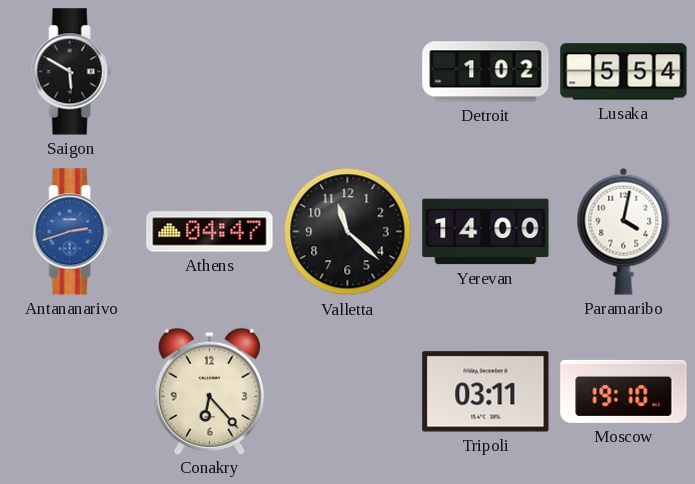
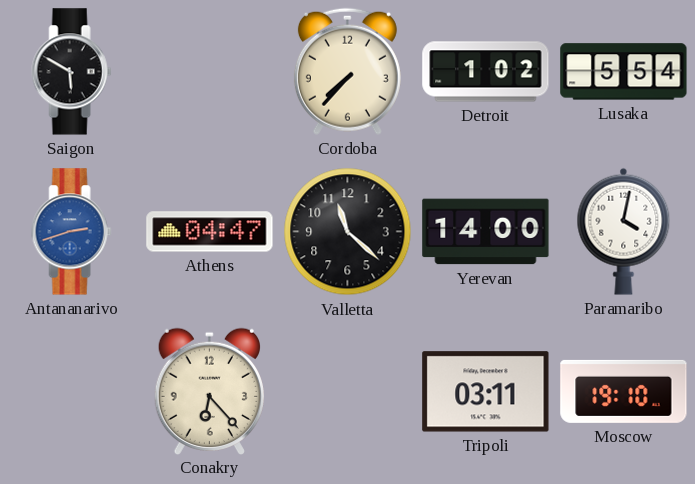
Cordoba: none -> 7:37
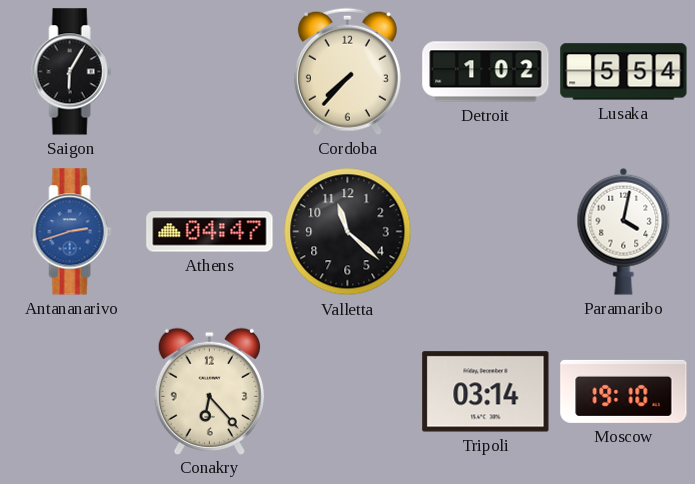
Saigon: 5:50 -> 6:05
Yerevan: 14:00 -> none
Tripoli: 03:11 -> 03:14
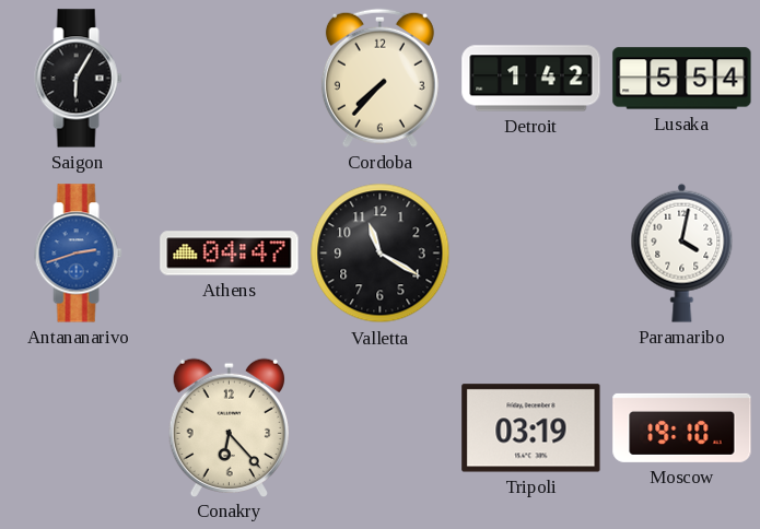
Detroit: 1:02 -> 1:42
Valletta: 11:22 -> 11:20
Tripoli: 03:14 -> 03:19
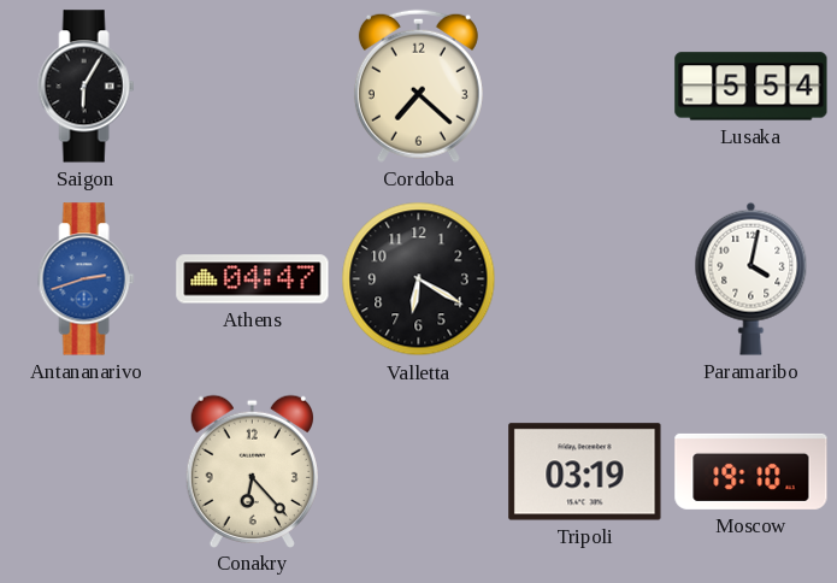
Cordoba: 7:37 -> 7:22
Detroit: 1:42 -> none
Valletta: 11:20 -> 6:20
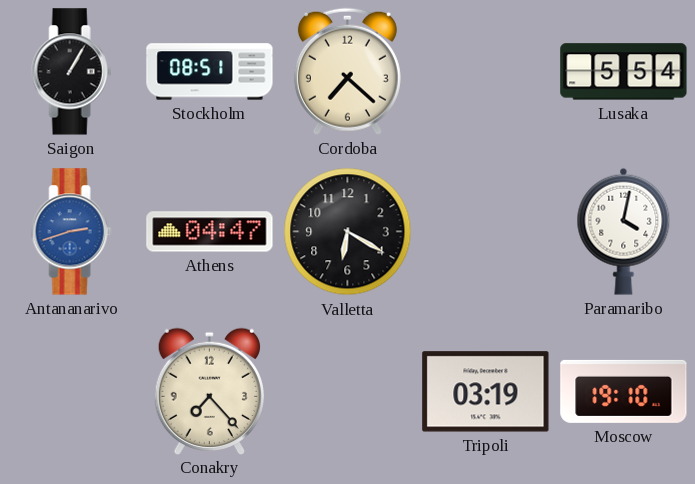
Saigon: 6:05 -> 1:05
Stockholm: none -> 08:51
Conakry: 6:23 -> 7:23
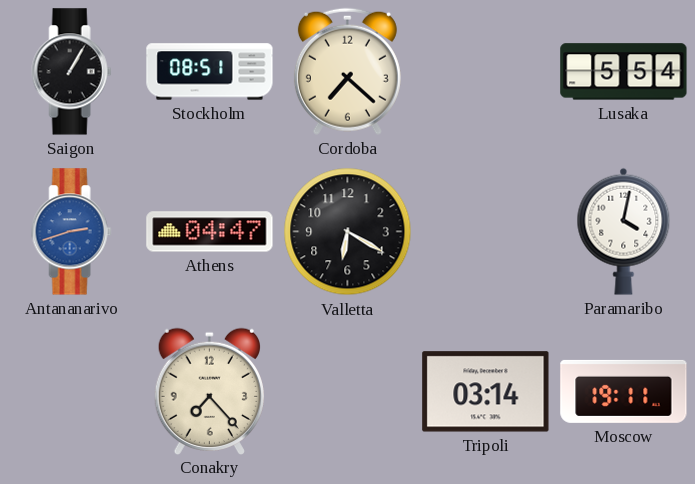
Tripoli: 03:19 -> 03:14
Moscow: 19:10 -> 19:11
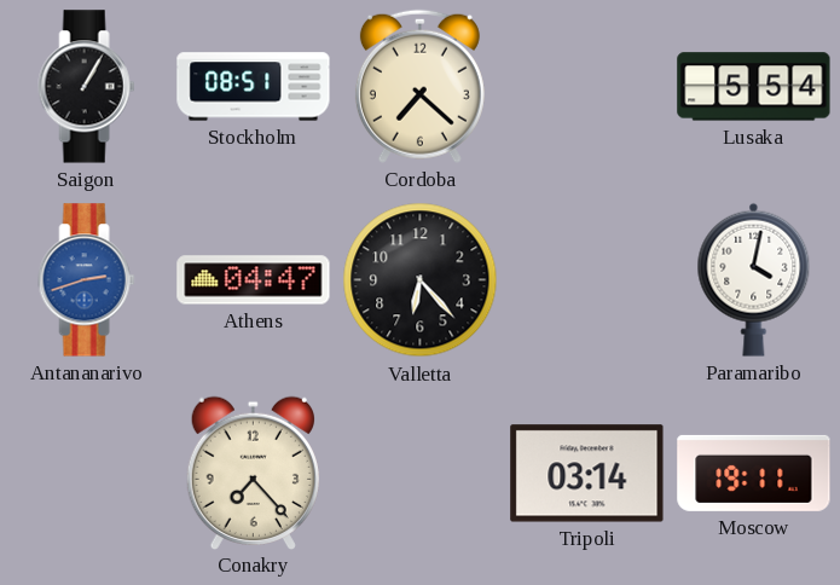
Valletta: 6:20 -> 6:23
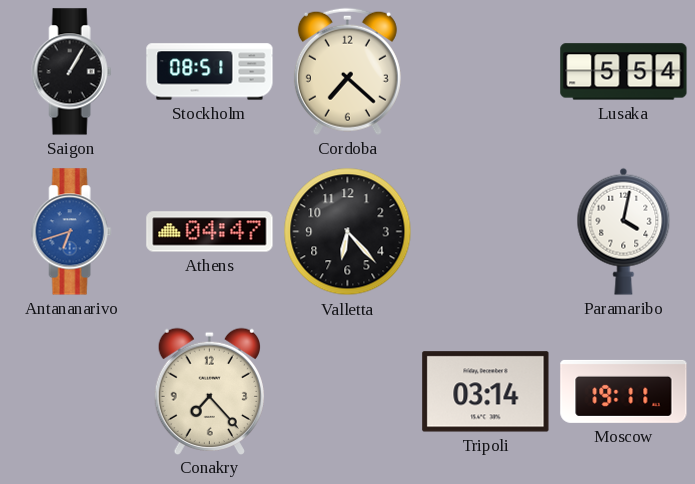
Antananarivo: 2:42 -> 6:42
